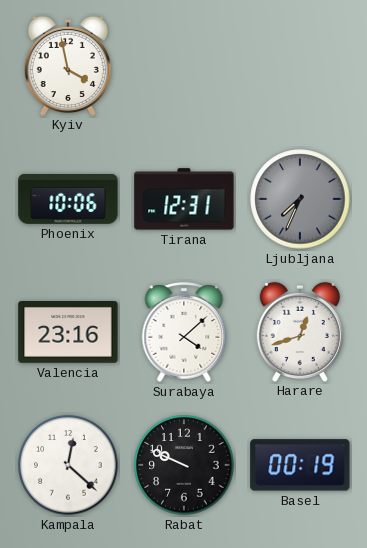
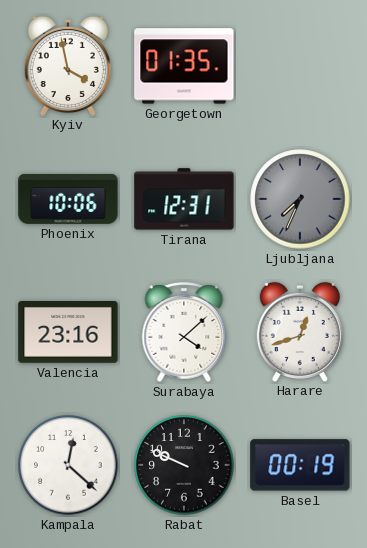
Georgetown: none -> 01:35
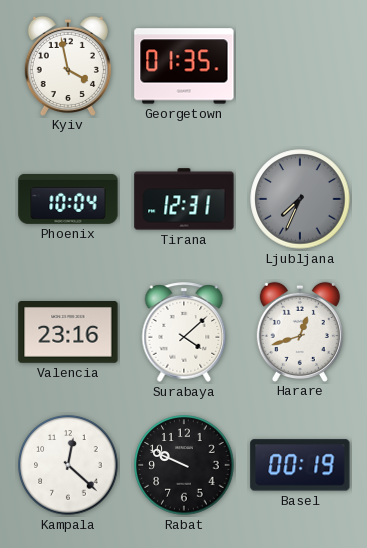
Phoenix: 10:06 -> 10:04
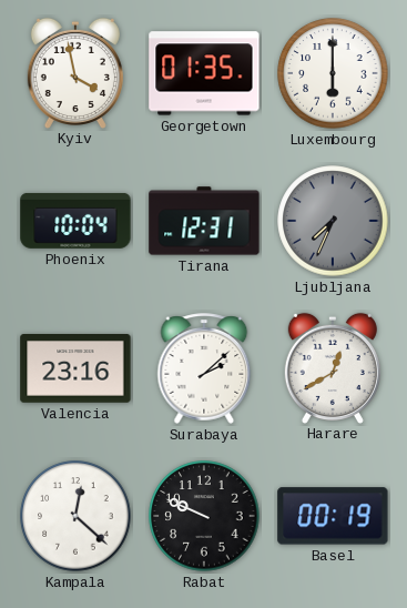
Luxembourg: none -> 6:00
Surabaya: 4:08 -> 2:08
Harare: 12:42 -> 12:40
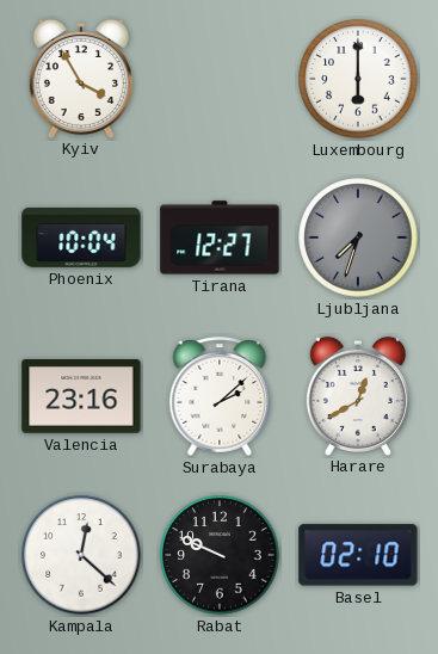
Kyiv: 3:58 -> 3:55
Georgetown: 01:35 -> none
Tirana: 12:31 -> 12:27
Ljubljana: 7:34 -> 7:33
Basel: 00:19 -> 02:10
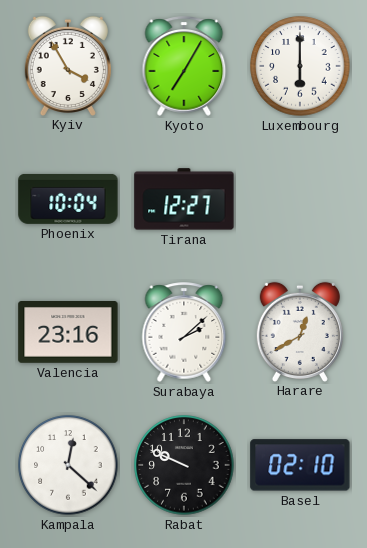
Kyoto: none -> 7:05
Ljubljana: 7:33 -> none
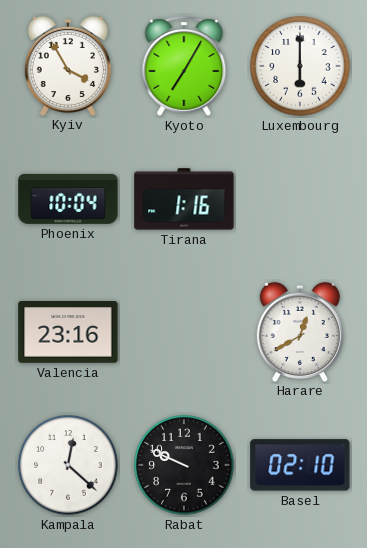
Tirana: 12:27 -> 1:16
Surabaya: 2:08 -> none
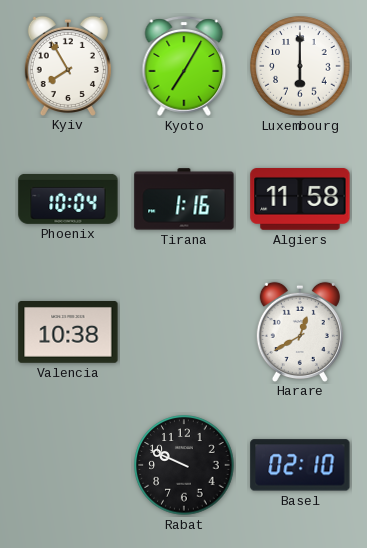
Kyiv: 3:55 -> 7:55
Algiers: none -> 11:58
Valencia: 23:16 -> 10:38
Kampala: 12:22 -> none
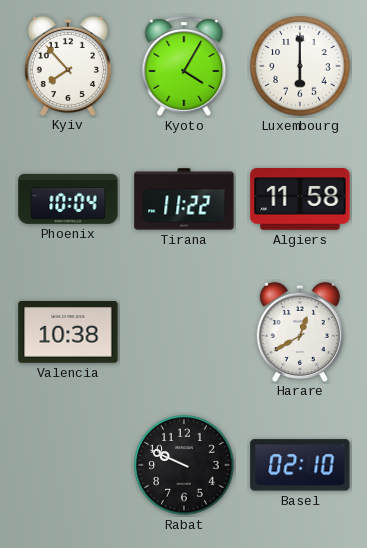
Kyiv: 7:55 -> 7:53
Kyoto: 7:05 -> 4:05
Tirana: 1:16 -> 11:22
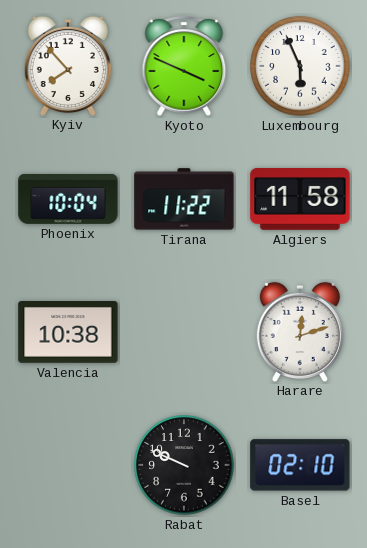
Kyoto: 4:05 -> 3:49
Luxembourg: 6:00 -> 5:56
Harare: 12:40 -> 12:12
